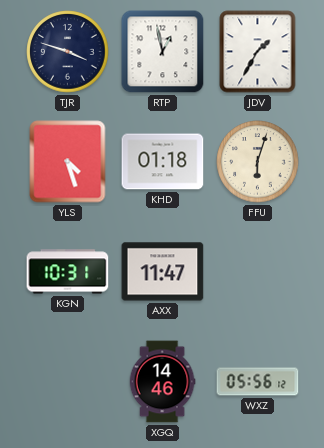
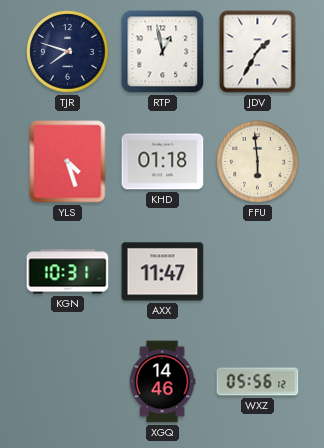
TJR: 3:48 -> 7:48
FFU: 6:03 -> 5:59
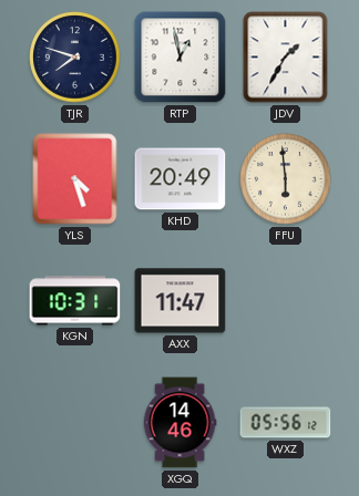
KHD: 01:18 -> 20:49
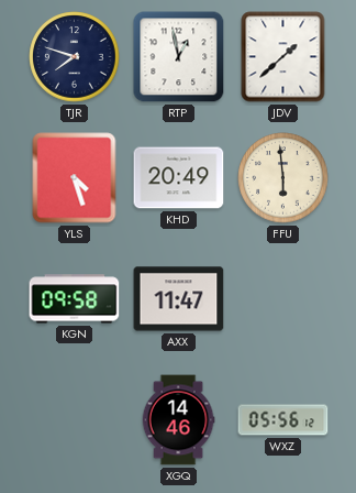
JDV: 1:35 -> 1:38
KGN: 10:31 -> 09:58
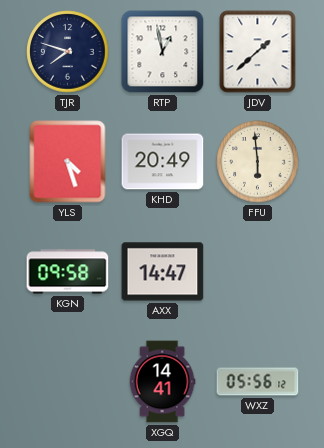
AXX: 11:47 -> 14:47
XGQ: 14:46 -> 14:41
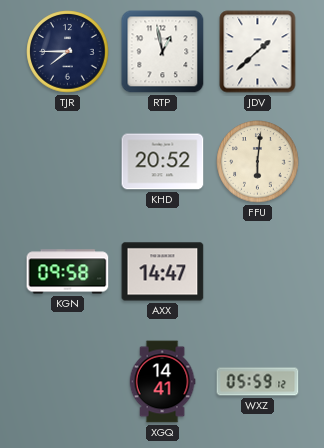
TJR: 7:48 -> 7:45
YLS: 4:27 -> none
KHD: 20:49 -> 20:52
FFU: 5:59 -> 6:01
WXZ: 05:56 -> 05:59
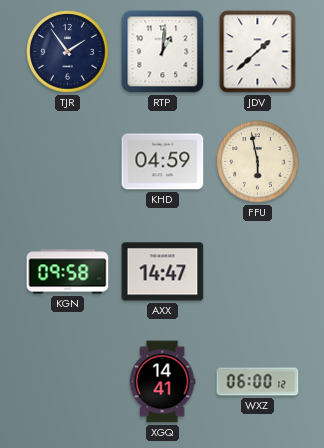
TJR: 7:45 -> 1:54
RTP: 12:58 -> 1:01
KHD: 20:52 -> 04:59
FFU: 6:01 -> 5:58
WXZ: 05:59 -> 06:00
